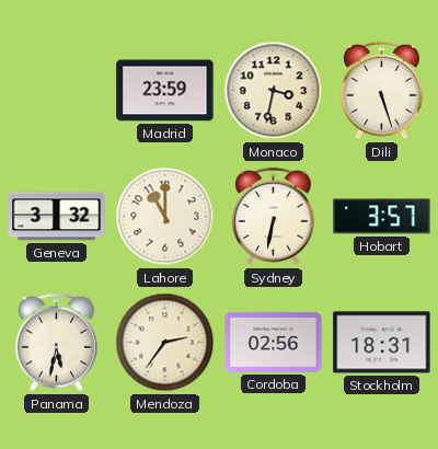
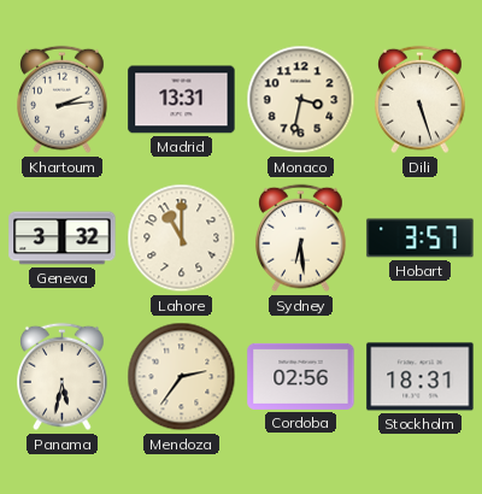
Khartoum: none -> 2:14
Madrid: 23:59 -> 13:31
Sydney: 6:32 -> 6:29
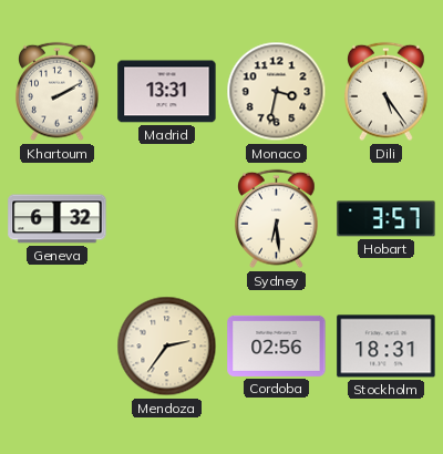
Khartoum: 2:14 -> 2:10
Dili: 5:27 -> 5:24
Geneva: 3:32 -> 6:32
Lahore: 11:00 -> none
Panama: 5:32 -> none
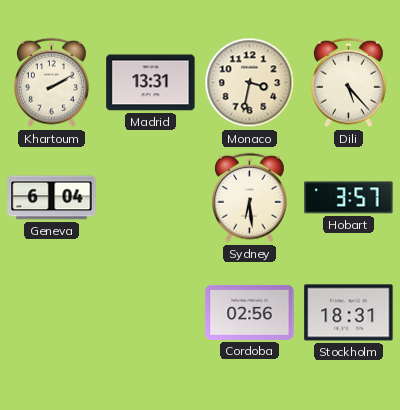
Dili: 5:24 -> 5:23
Geneva: 6:32 -> 6:04
Mendoza: 2:36 -> none
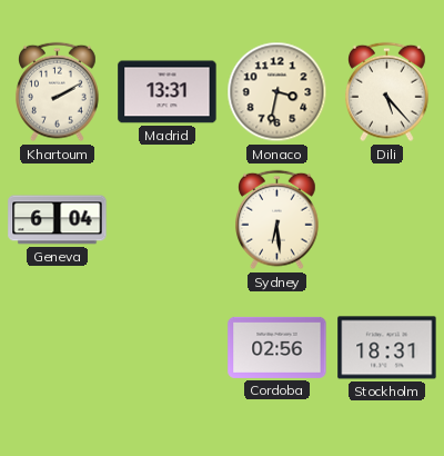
Hobart: 3:57 -> none
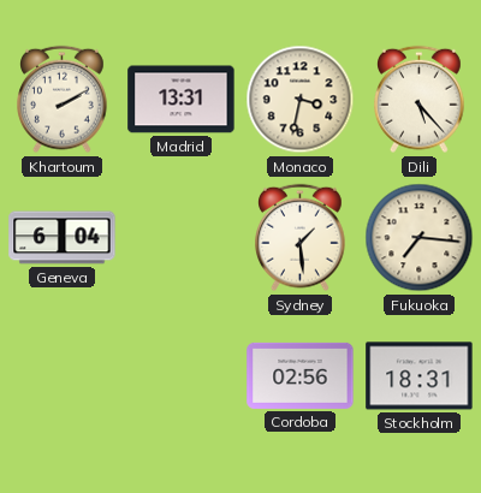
Sydney: 6:29 -> 1:29
Fukuoka: none -> 7:16
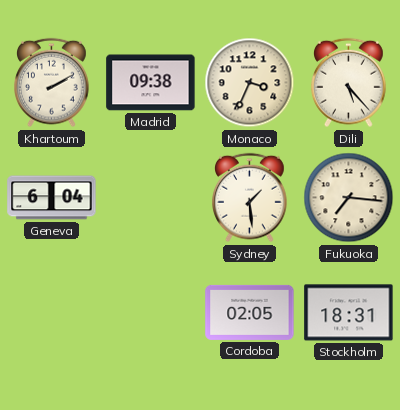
Madrid: 13:31 -> 09:38
Monaco: 3:32 -> 3:34
Cordoba: 02:56 -> 02:05
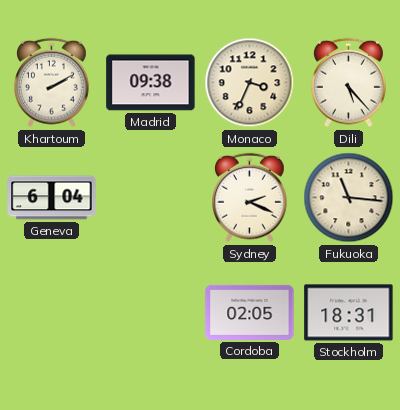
Sydney: 1:29 -> 2:19
Fukuoka: 7:16 -> 11:16
